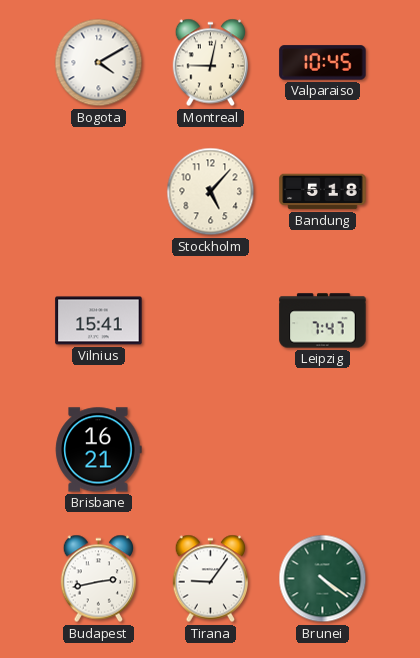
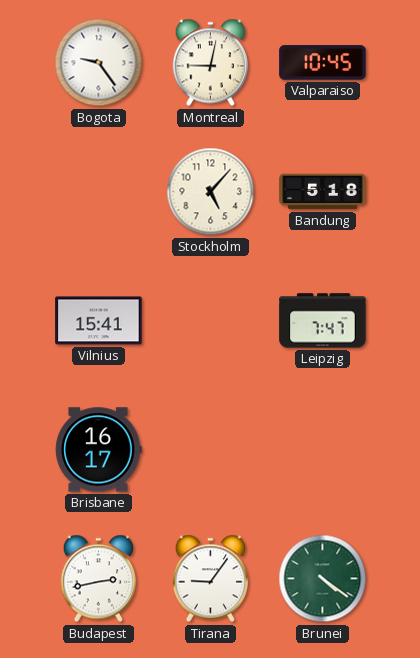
Bogota: 4:10 -> 9:24
Brisbane: 16:21 -> 16:17
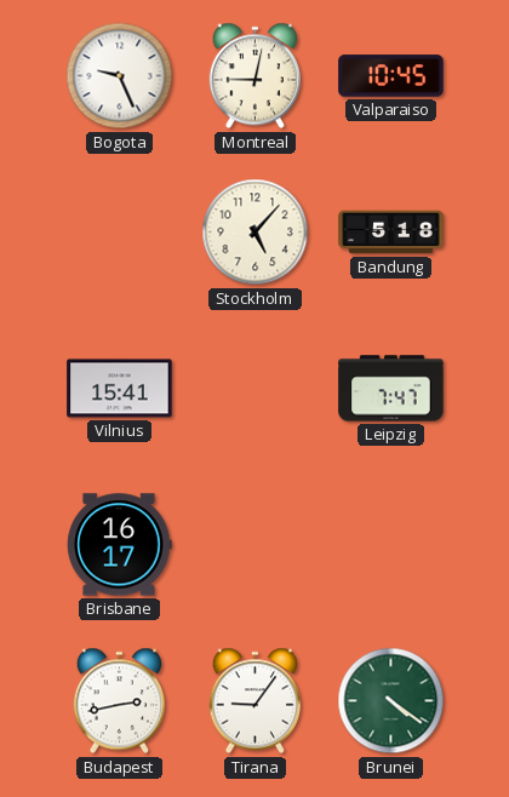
Bogota: 9:24 -> 9:26
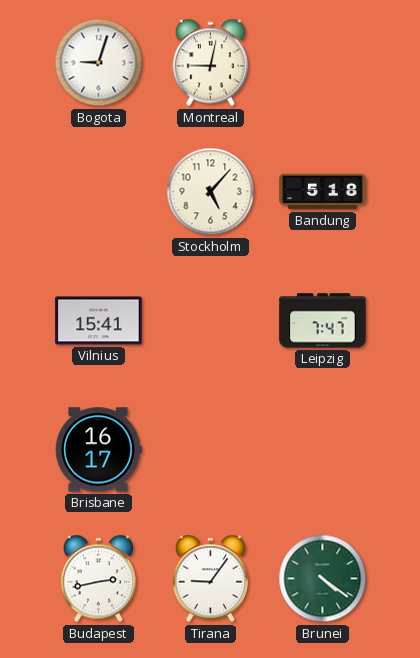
Bogota: 9:26 -> 9:03
Valparaiso: 10:45 -> none
